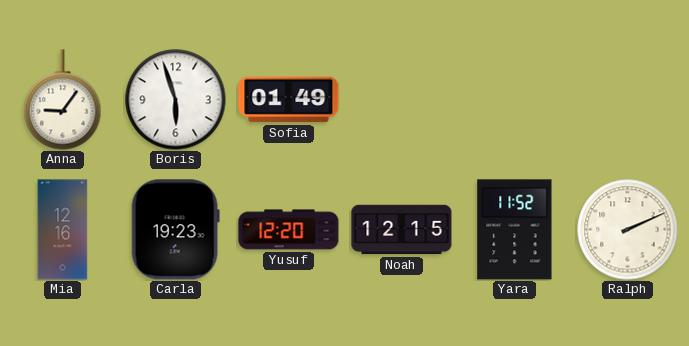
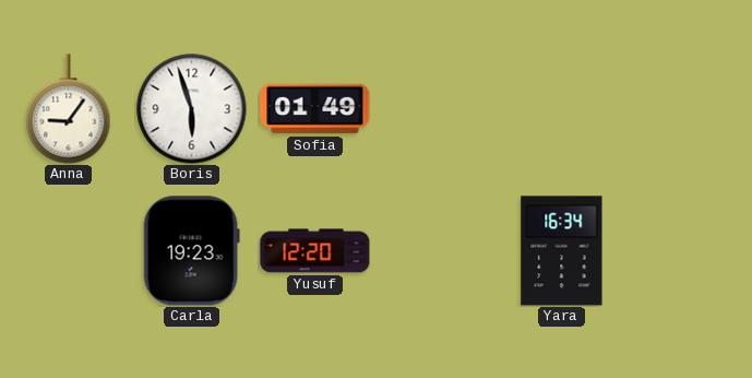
Mia: 12:16 -> none
Noah: 12:15 -> none
Yara: 11:52 -> 16:34
Ralph: 2:11 -> none
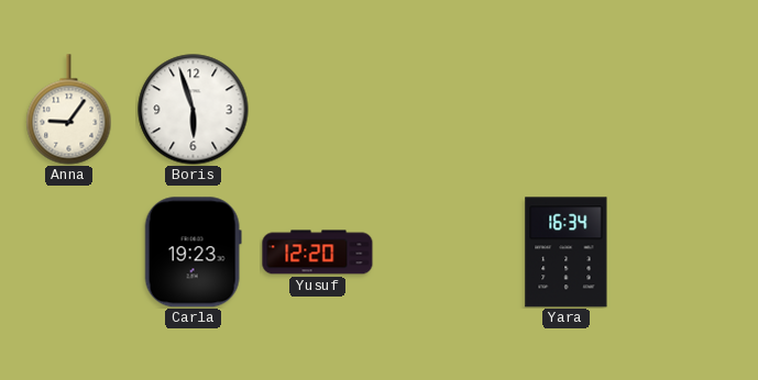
Sofia: 01:49 -> none
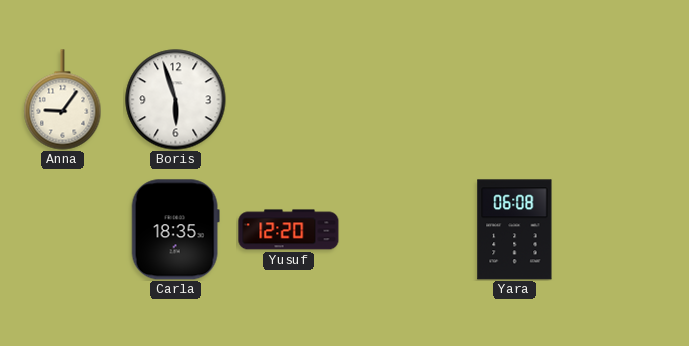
Carla: 19:23 -> 18:35
Yara: 16:34 -> 06:08
